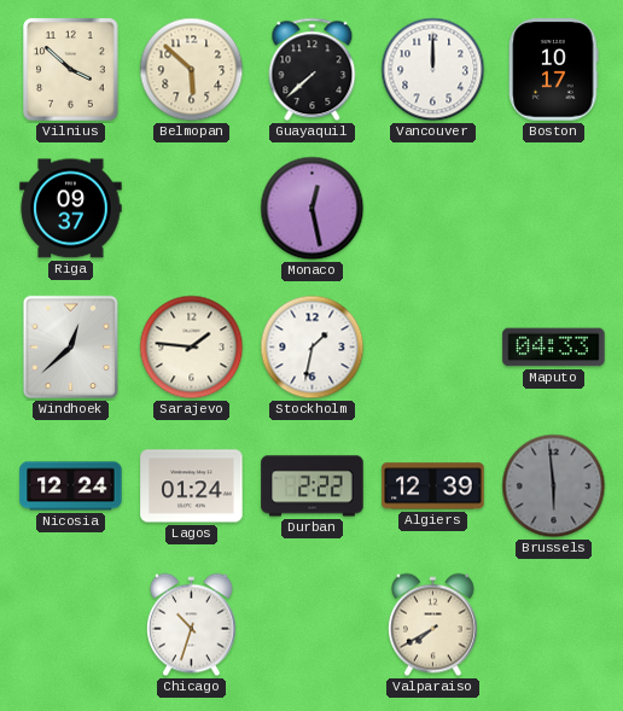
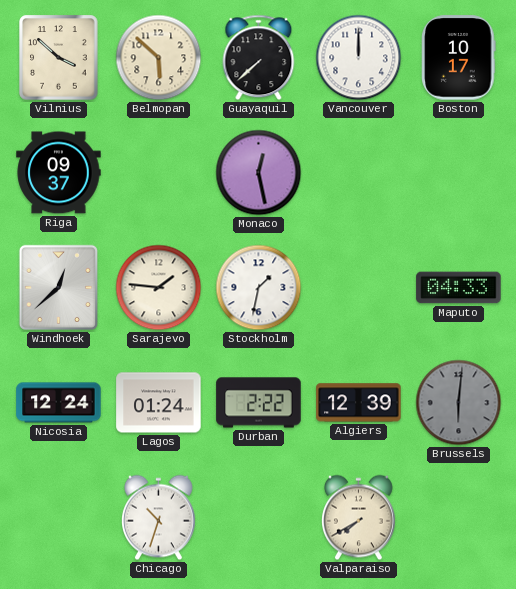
Brussels: 5:59 -> 6:01
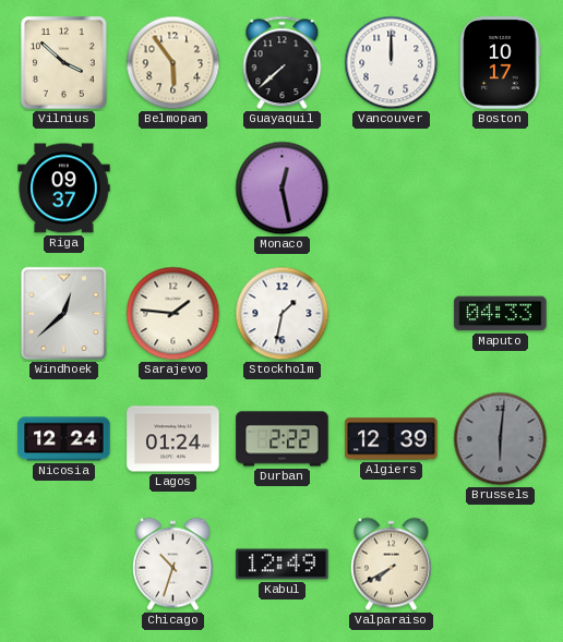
Belmopan: 5:52 -> 5:54
Kabul: none -> 12:49
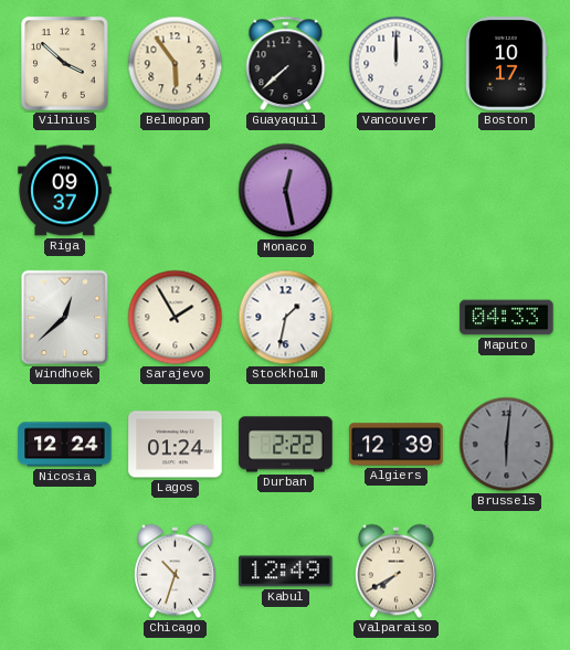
Sarajevo: 1:46 -> 1:55
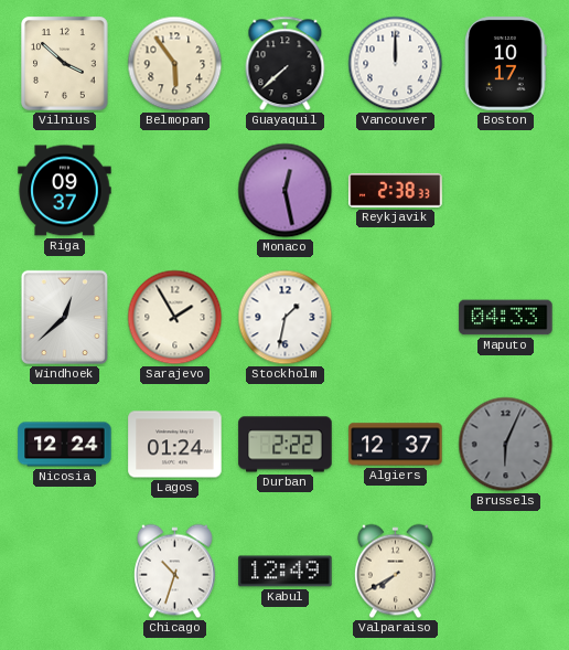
Reykjavik: none -> 2:38
Algiers: 12:39 -> 12:37
Brussels: 6:01 -> 6:04
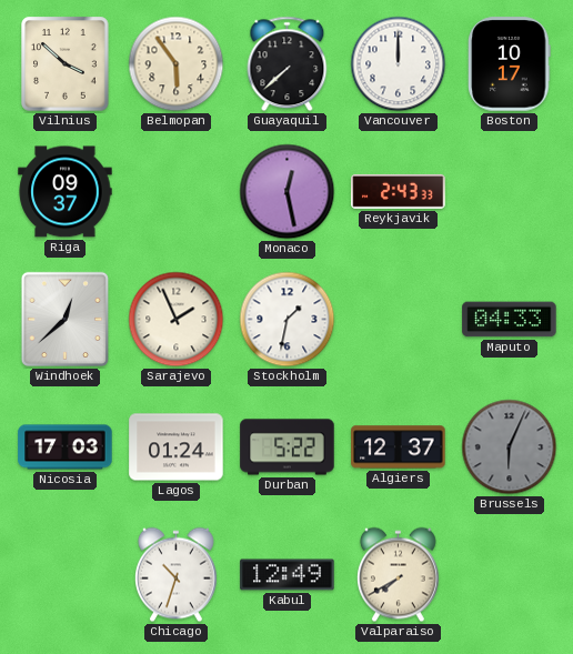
Reykjavik: 2:38 -> 2:43
Sarajevo: 1:55 -> 1:56
Nicosia: 12:24 -> 17:03
Durban: 2:22 -> 5:22
